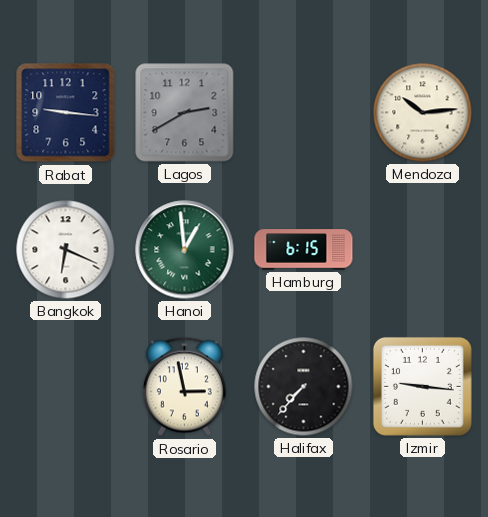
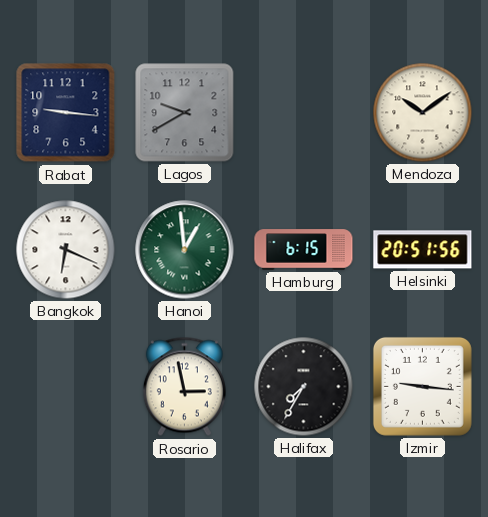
Lagos: 2:40 -> 9:40
Mendoza: 10:14 -> 10:09
Helsinki: none -> 20:51
Halifax: 7:37 -> 7:35
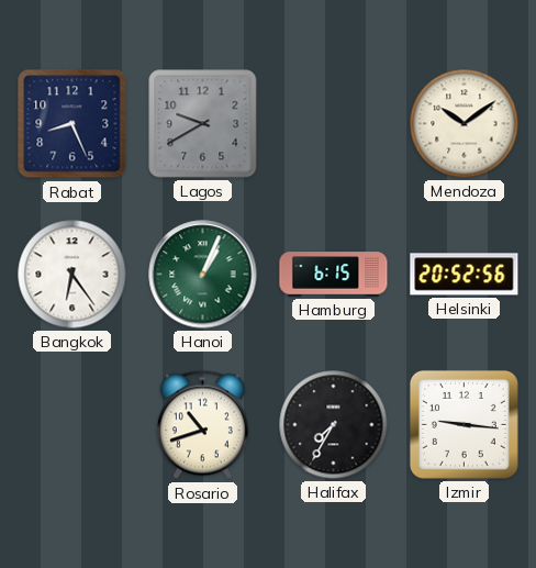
Rabat: 9:16 -> 8:26
Bangkok: 6:19 -> 6:24
Hanoi: 12:59 -> 1:04
Helsinki: 20:51 -> 20:52
Rosario: 2:58 -> 10:42
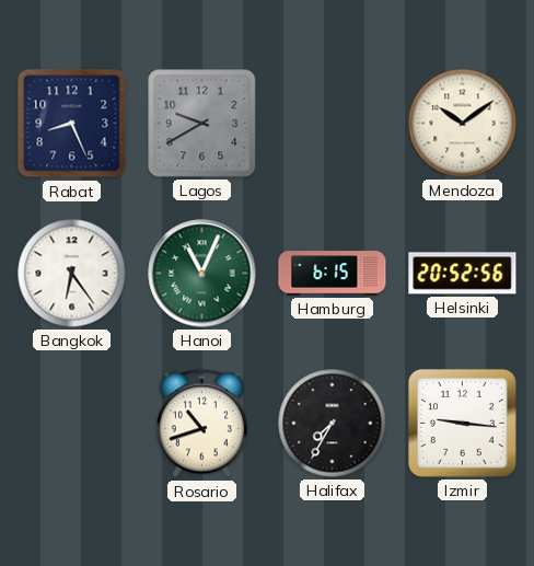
Hanoi: 1:04 -> 11:04
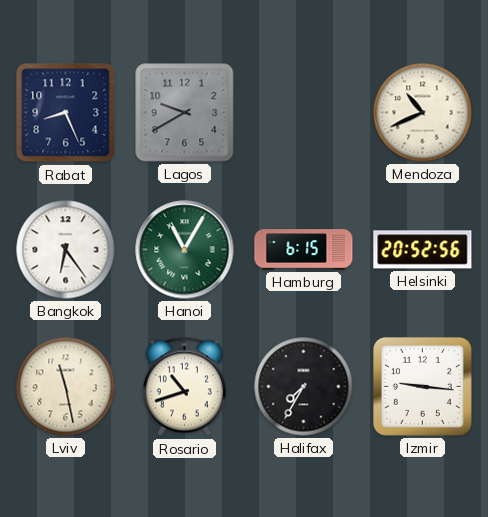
Mendoza: 10:09 -> 10:41
Hanoi: 11:04 -> 11:05
Lviv: none -> 11:28
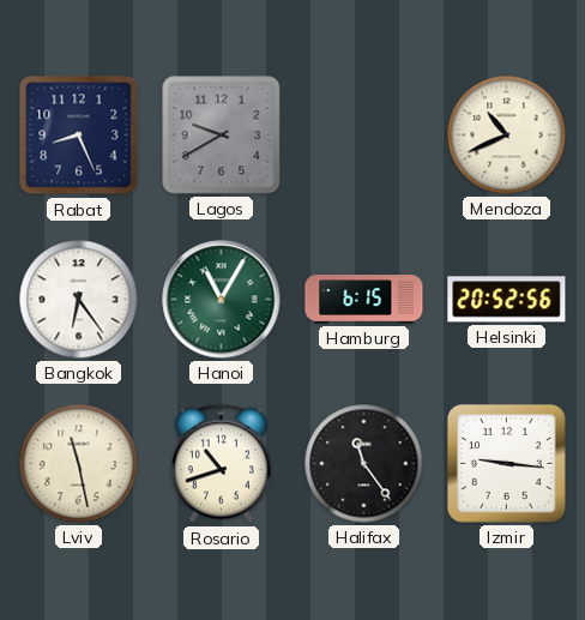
Halifax: 7:35 -> 11:24
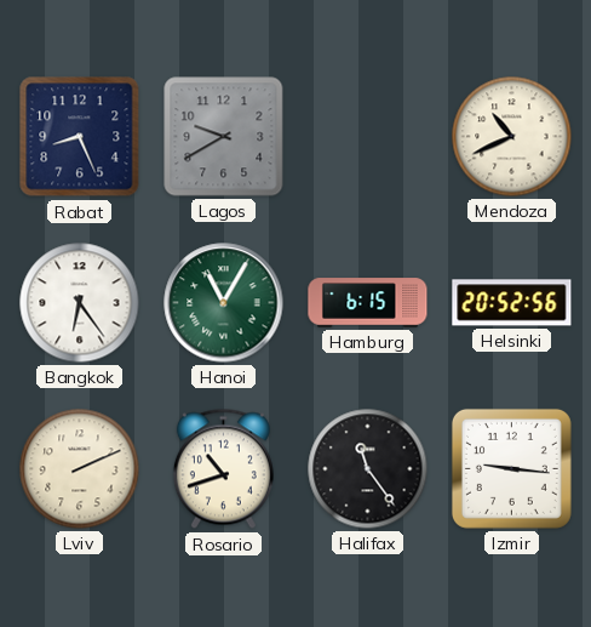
Lviv: 11:28 -> 2:11
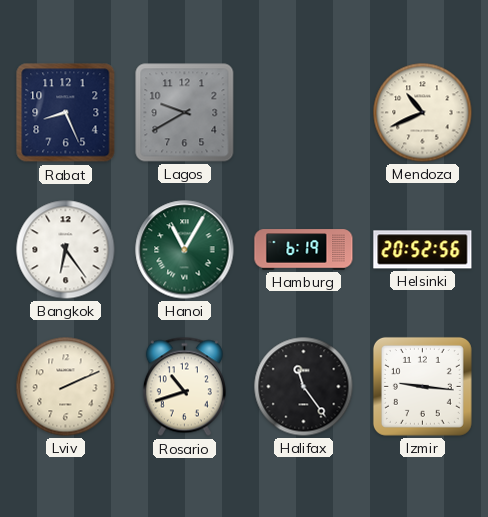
Hamburg: 6:15 -> 6:19
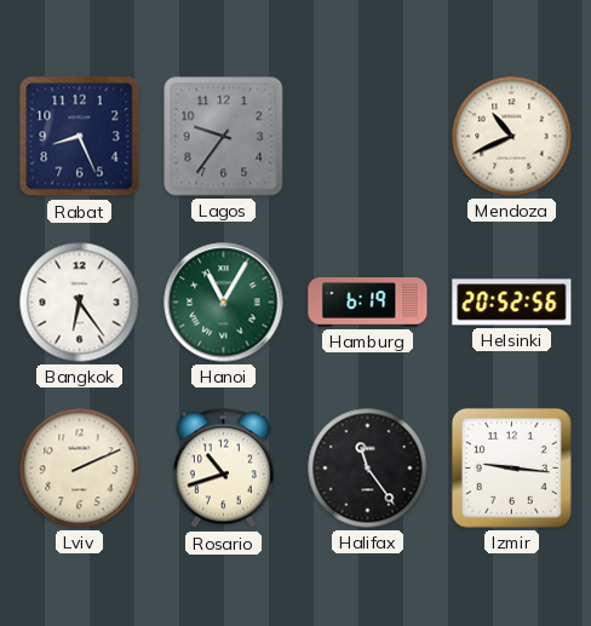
Lagos: 9:40 -> 9:36
